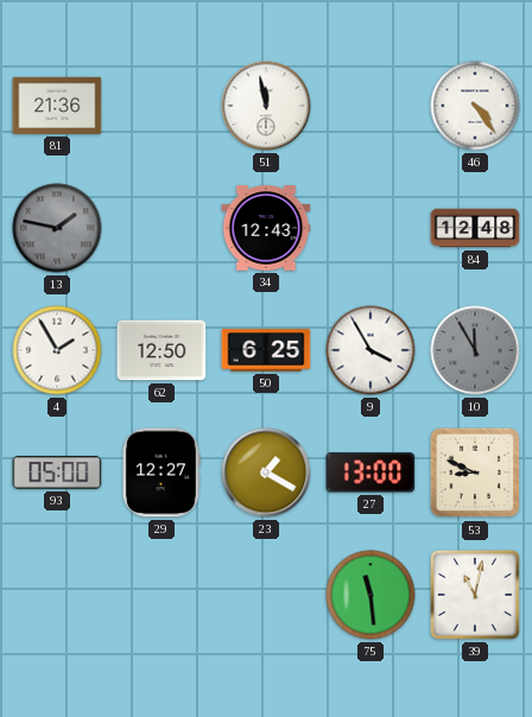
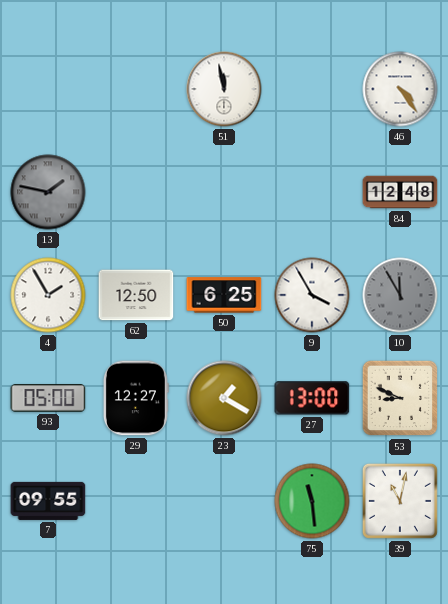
81: 21:36 -> none
34: 12:43 -> none
7: none -> 09:55
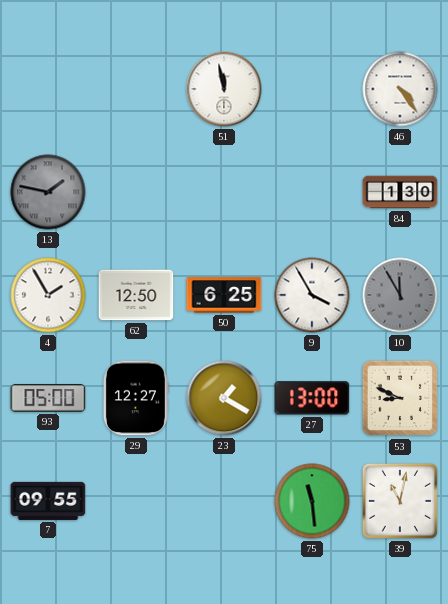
84: 12:48 -> 1:30
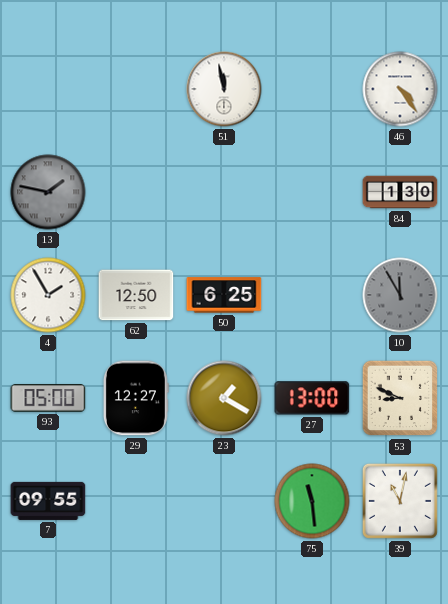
9: 3:55 -> none
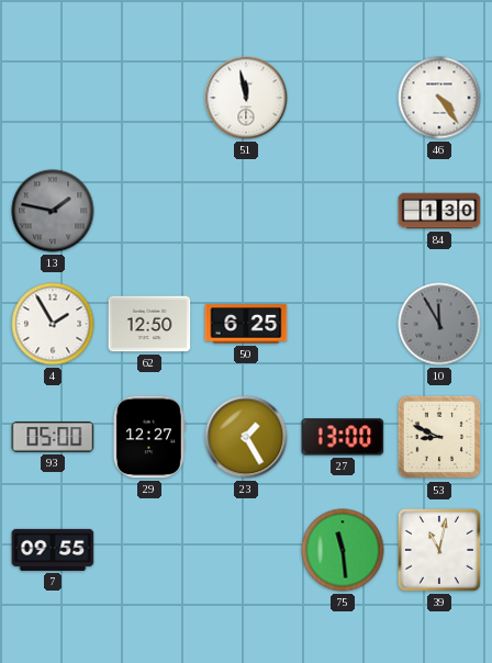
23: 1:20 -> 1:25
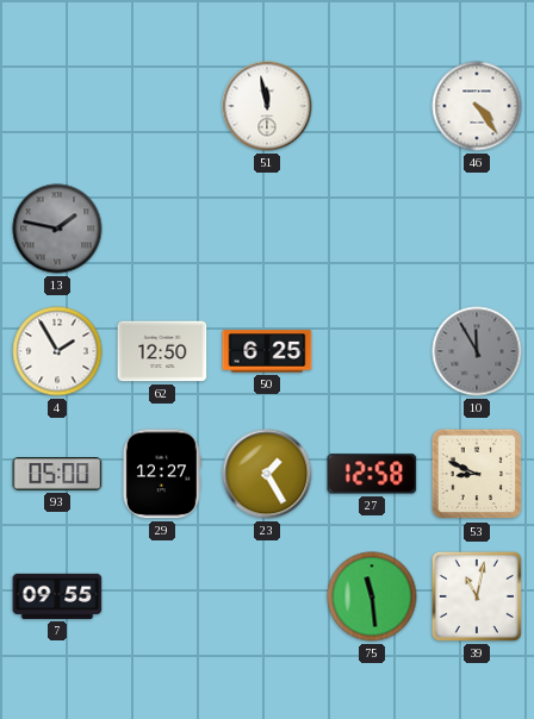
84: 1:30 -> none
27: 13:00 -> 12:58
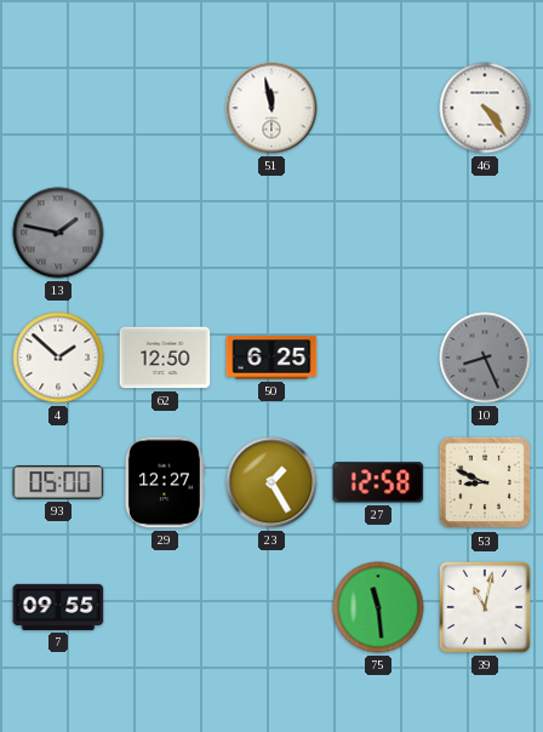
4: 1:55 -> 1:52
10: 11:55 -> 8:26
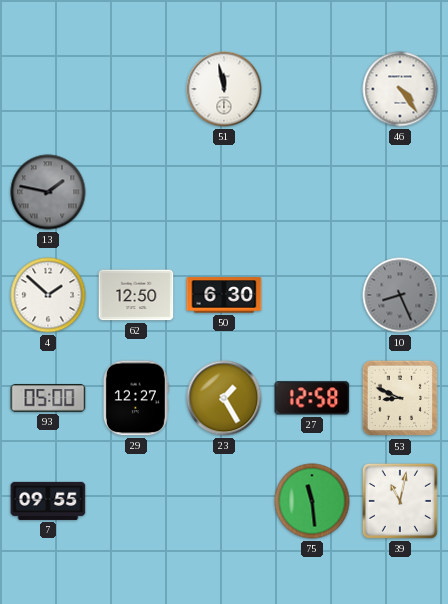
50: 6:25 -> 6:30
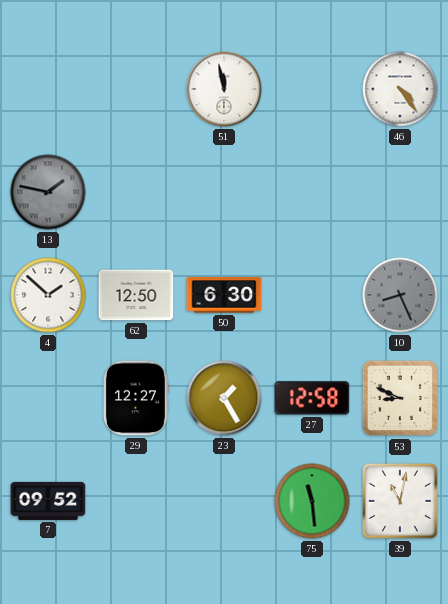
93: 05:00 -> none
7: 09:55 -> 09:52
